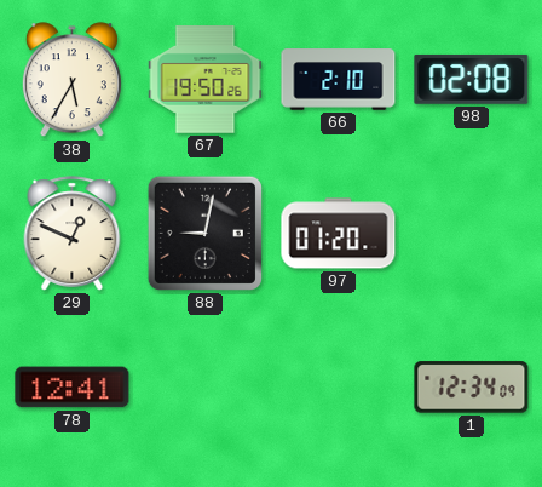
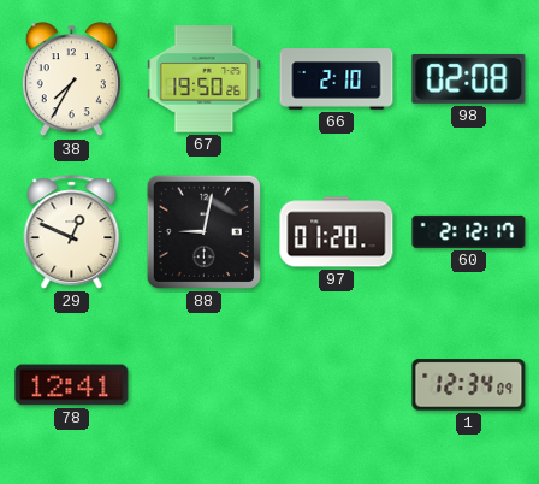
38: 5:35 -> 7:35
60: none -> 2:12
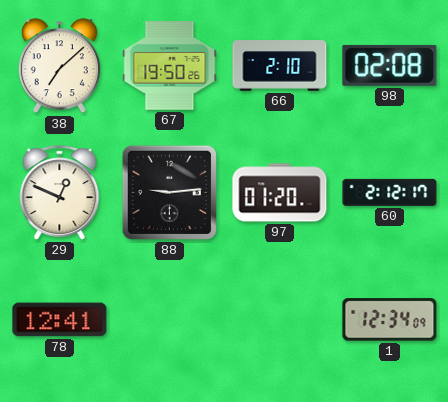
38: 7:35 -> 7:08
88: 9:02 -> 9:14
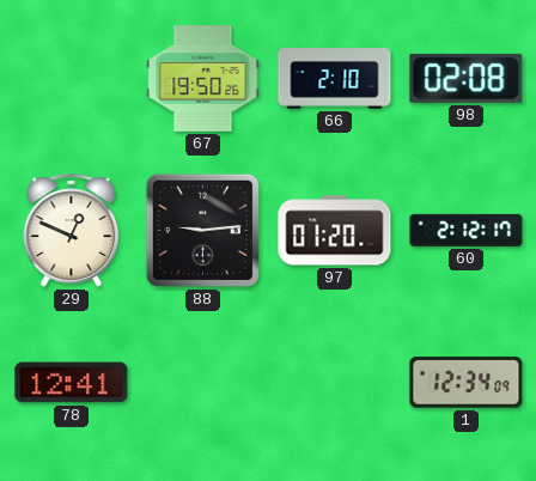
38: 7:08 -> none
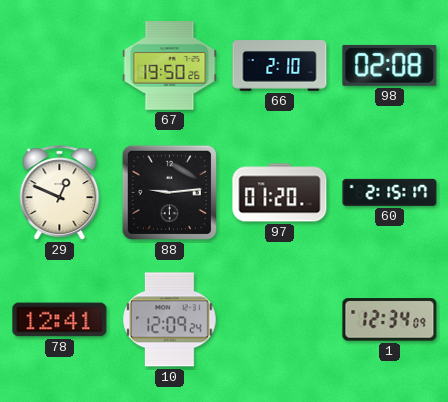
60: 2:12 -> 2:15
10: none -> 12:09
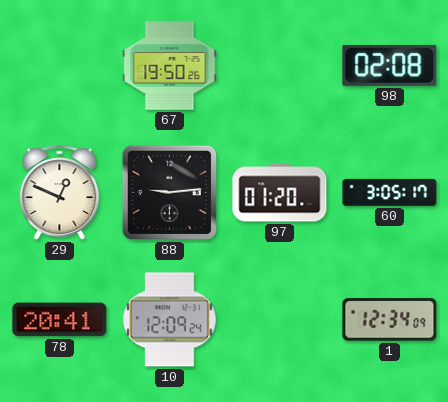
66: 2:10 -> none
60: 2:15 -> 3:05
78: 12:41 -> 20:41
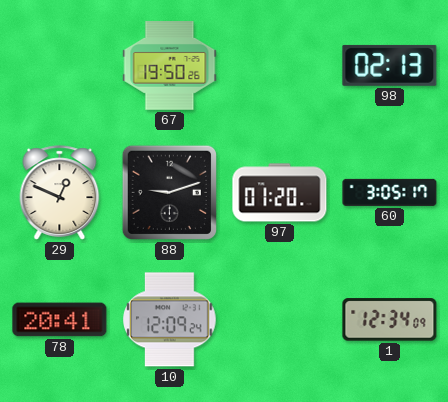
98: 02:08 -> 02:13
88: 9:14 -> 9:12
